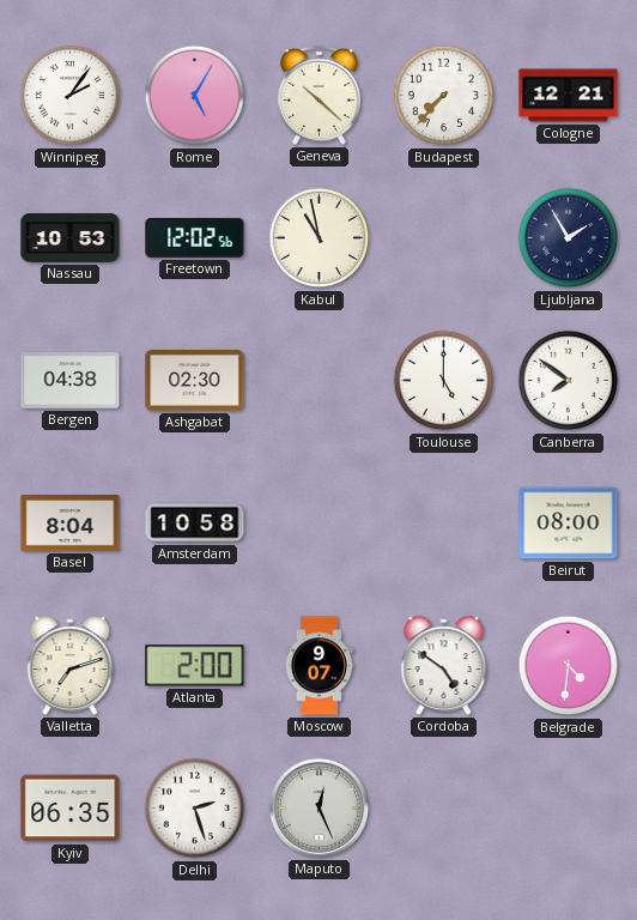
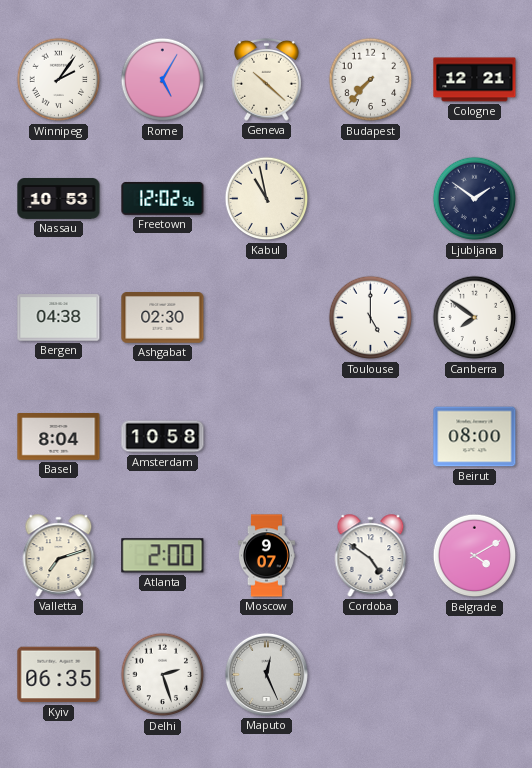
Ljubljana: 1:55 -> 1:51
Belgrade: 4:31 -> 4:10
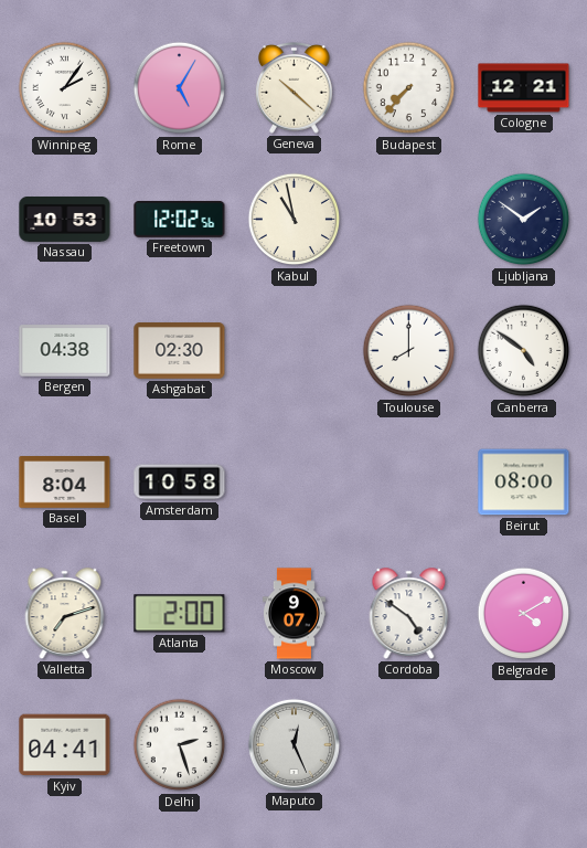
Toulouse: 5:00 -> 8:00
Canberra: 7:51 -> 4:51
Kyiv: 06:35 -> 04:41
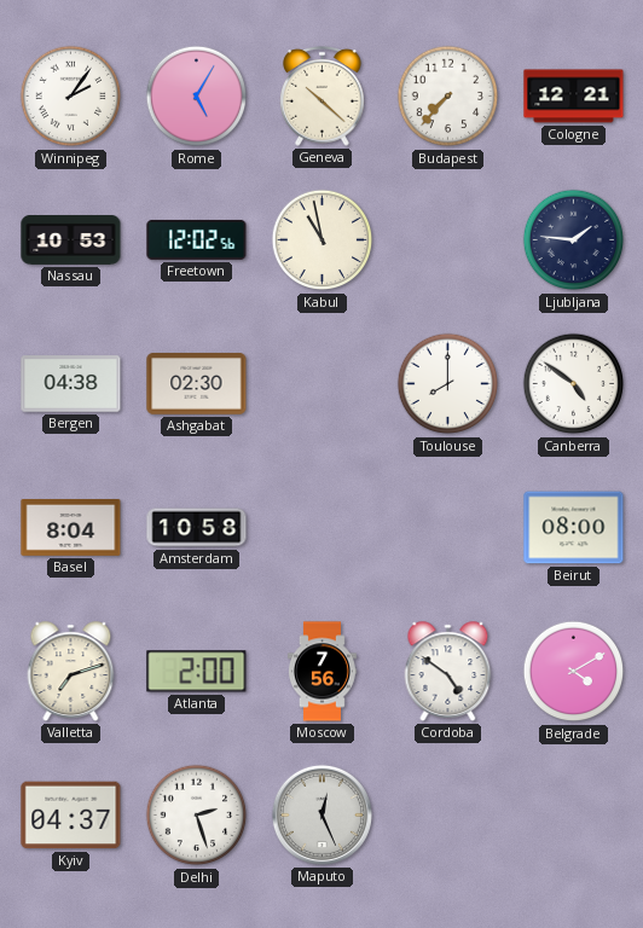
Ljubljana: 1:51 -> 1:46
Moscow: 9:07 -> 7:56
Kyiv: 04:41 -> 04:37
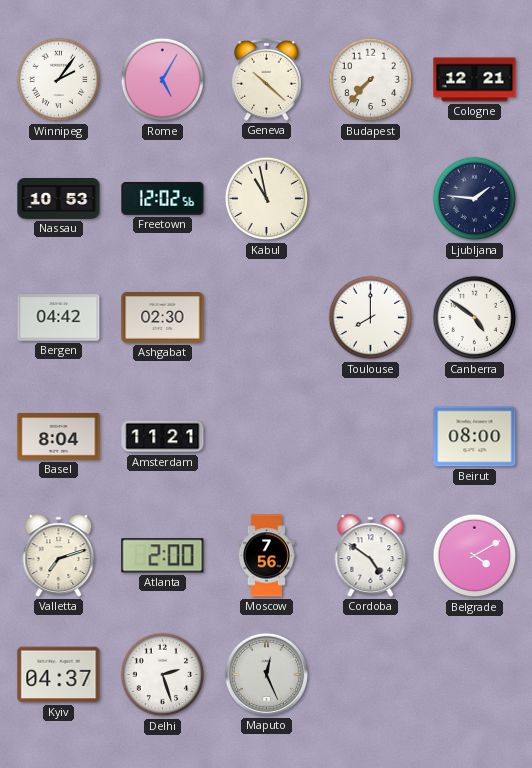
Bergen: 04:38 -> 04:42
Amsterdam: 10:58 -> 11:21
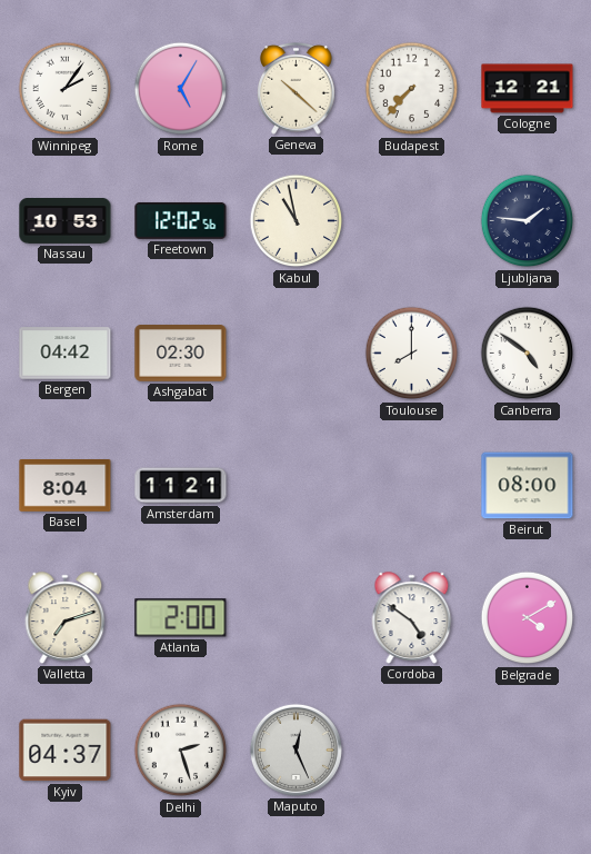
Moscow: 7:56 -> none
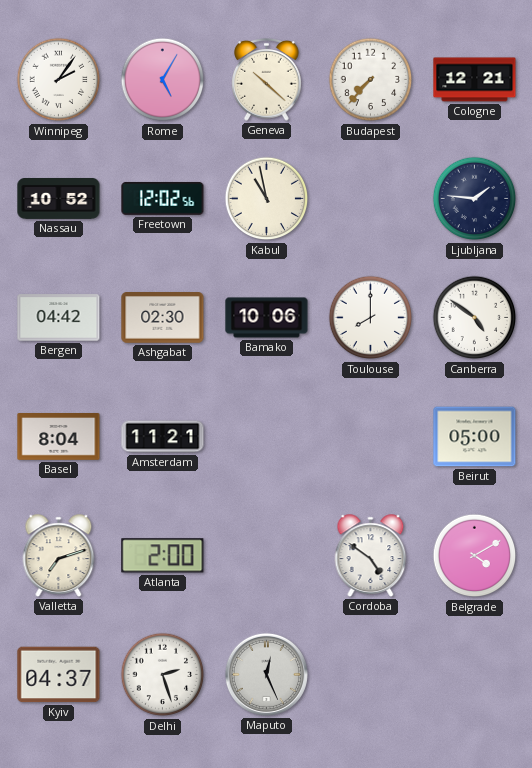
Nassau: 10:53 -> 10:52
Bamako: none -> 10:06
Beirut: 08:00 -> 05:00
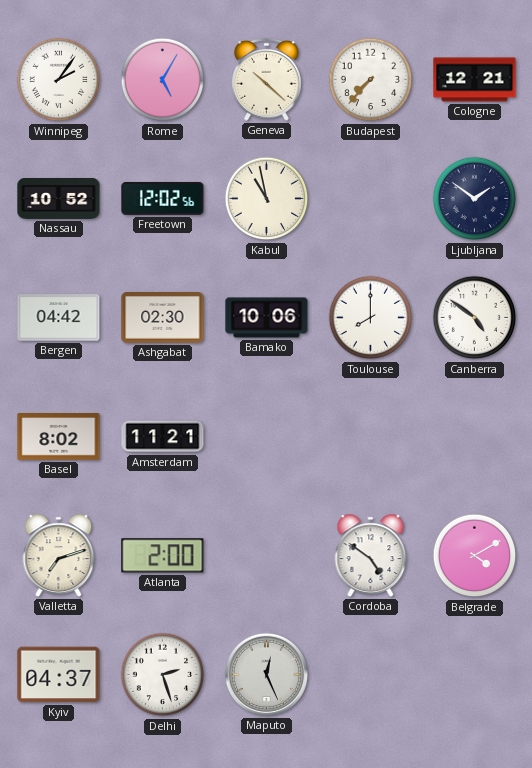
Ljubljana: 1:46 -> 1:51
Basel: 8:04 -> 8:02
Beirut: 05:00 -> none
